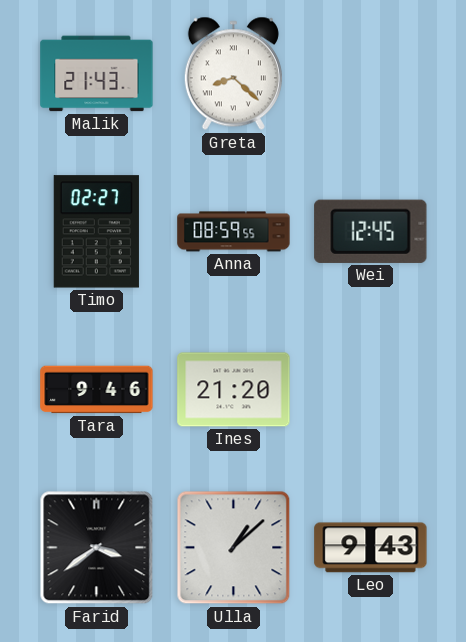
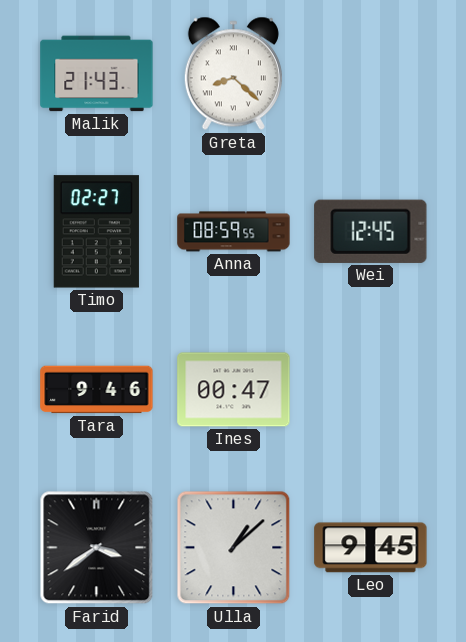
Ines: 21:20 -> 00:47
Leo: 9:43 -> 9:45
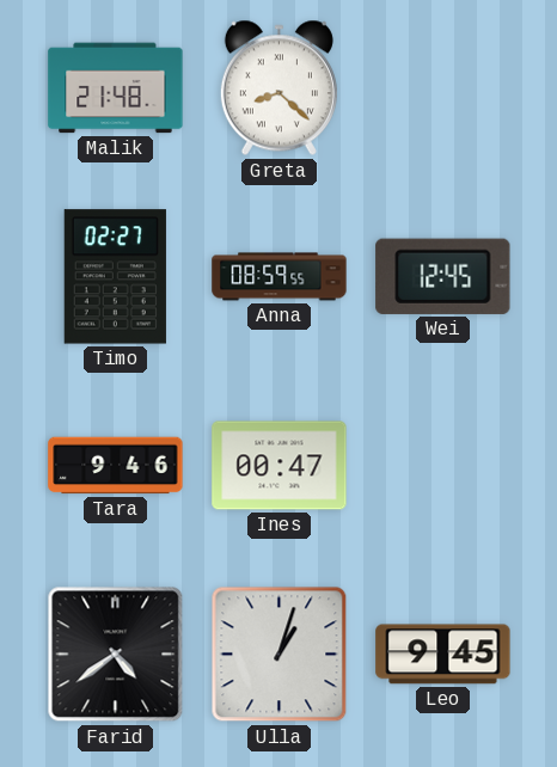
Malik: 21:43 -> 21:48
Farid: 3:39 -> 4:39
Ulla: 1:08 -> 1:03
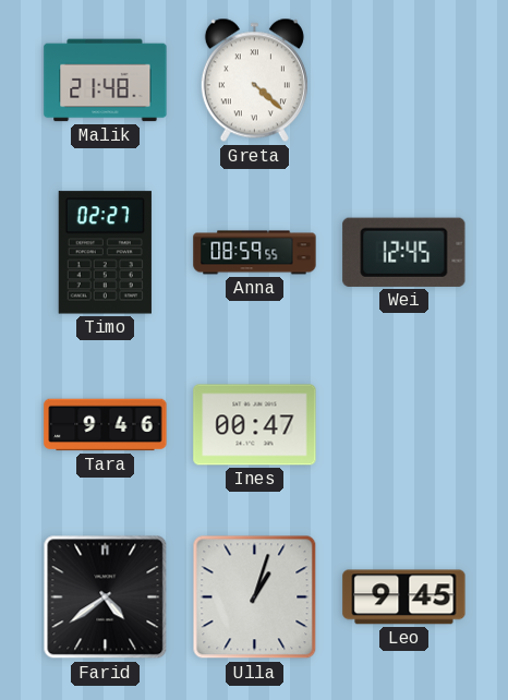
Greta: 8:22 -> 4:22
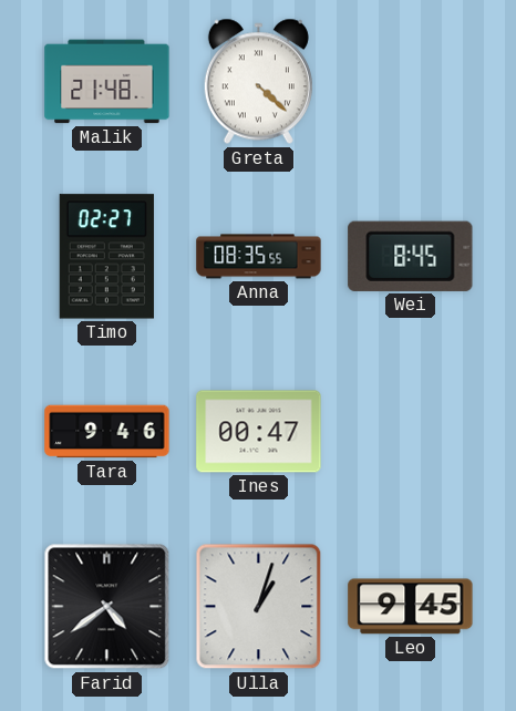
Anna: 08:59 -> 08:35
Wei: 12:45 -> 8:45
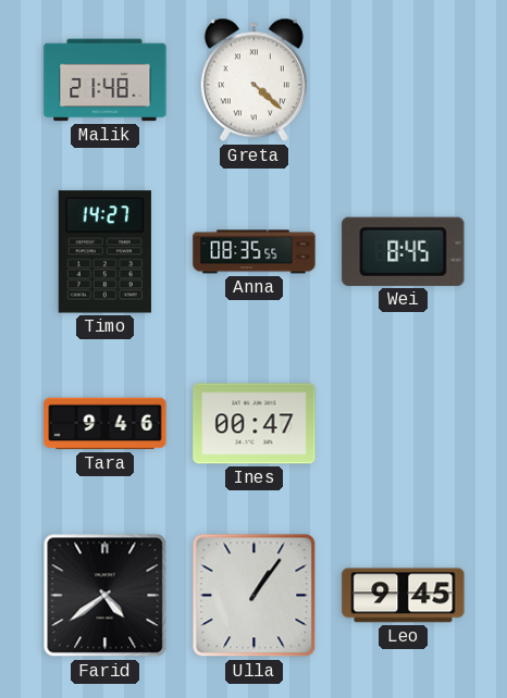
Timo: 02:27 -> 14:27
Ulla: 1:03 -> 1:06
